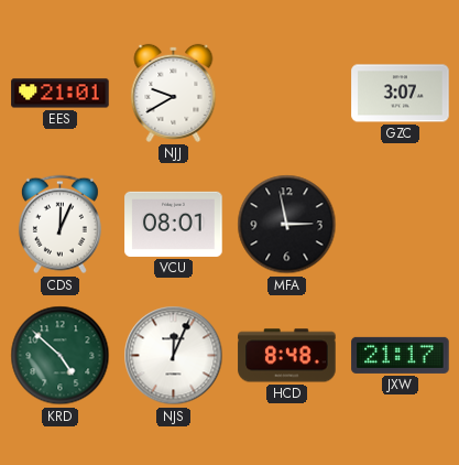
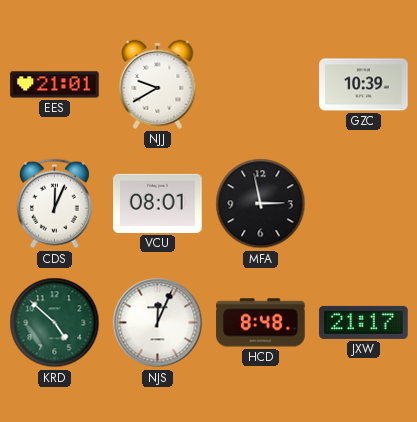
GZC: 3:07 -> 10:39
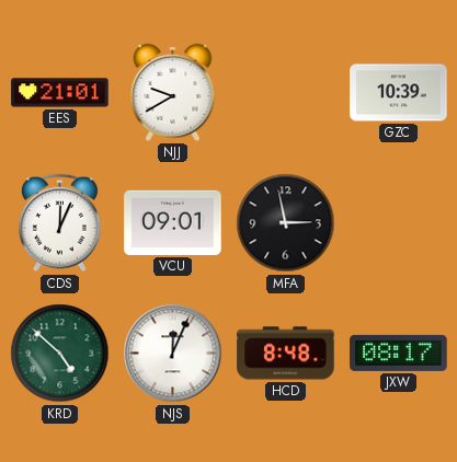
VCU: 08:01 -> 09:01
JXW: 21:17 -> 08:17
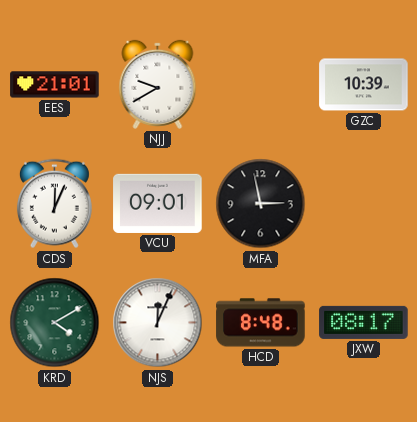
KRD: 4:52 -> 4:10
